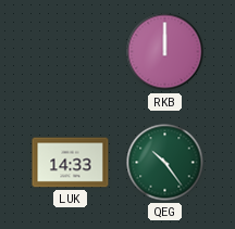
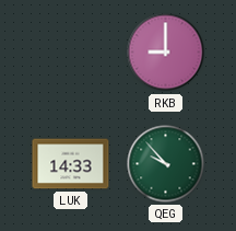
RKB: 12:00 -> 9:00
QEG: 10:24 -> 9:53
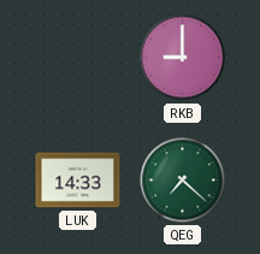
QEG: 9:53 -> 7:22
